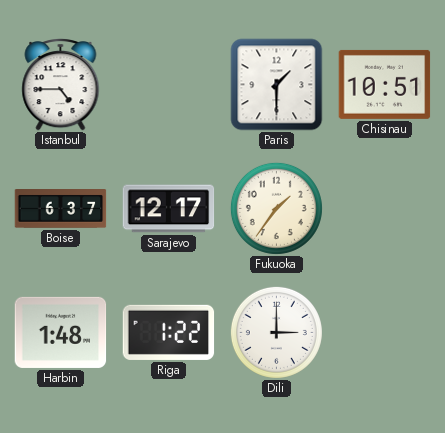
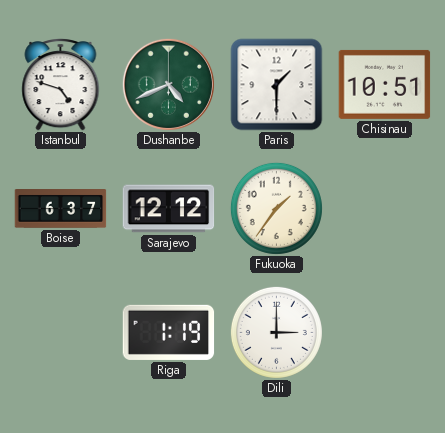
Istanbul: 4:45 -> 4:48
Dushanbe: none -> 4:41
Sarajevo: 12:17 -> 12:12
Harbin: 1:48 -> none
Riga: 1:22 -> 1:19
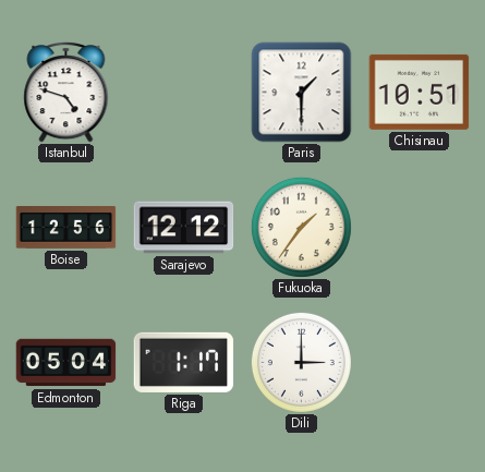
Dushanbe: 4:41 -> none
Boise: 6:37 -> 12:56
Edmonton: none -> 05:04
Riga: 1:19 -> 1:17
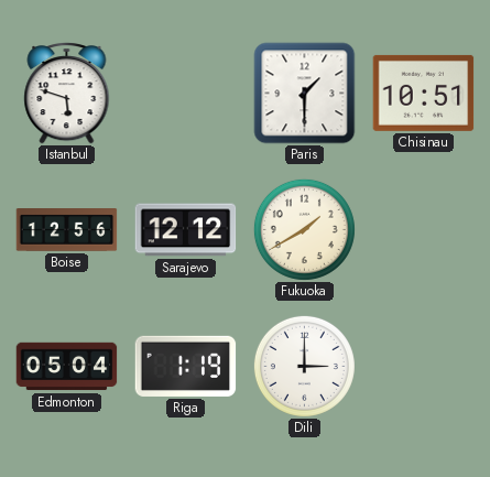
Istanbul: 4:48 -> 5:48
Fukuoka: 1:36 -> 1:40
Riga: 1:17 -> 1:19
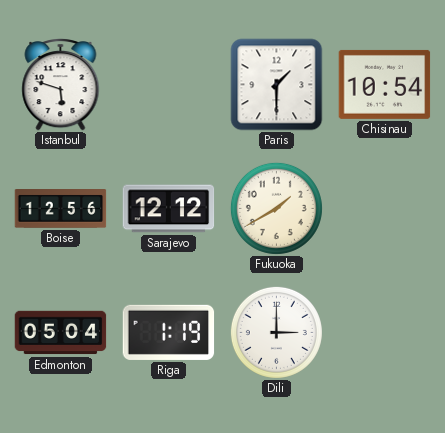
Chisinau: 10:51 -> 10:54
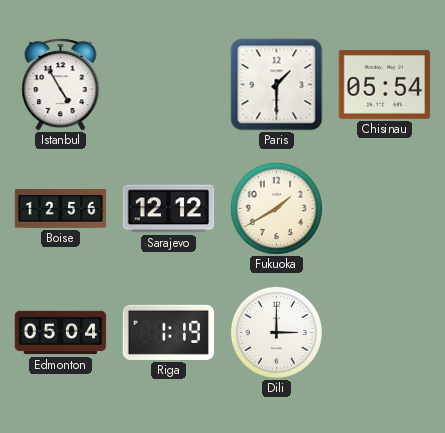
Istanbul: 5:48 -> 4:55
Chisinau: 10:54 -> 05:54
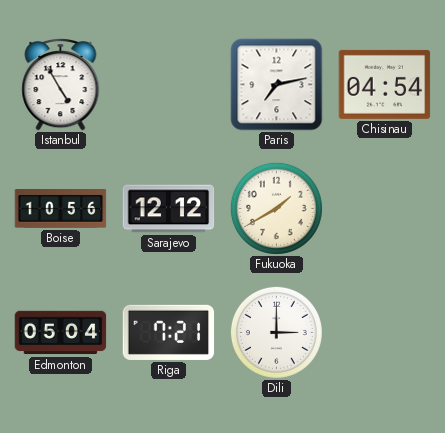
Paris: 1:30 -> 7:13
Chisinau: 05:54 -> 04:54
Boise: 12:56 -> 10:56
Riga: 1:19 -> 7:21
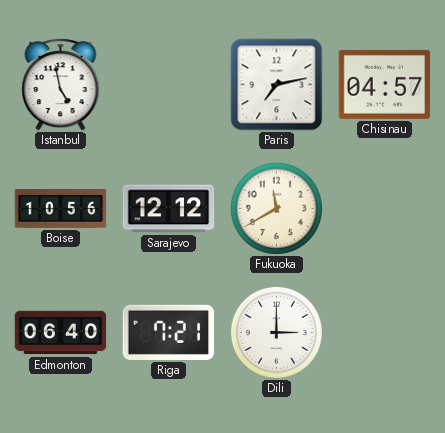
Istanbul: 4:55 -> 4:58
Chisinau: 04:54 -> 04:57
Fukuoka: 1:40 -> 11:40
Edmonton: 05:04 -> 06:40
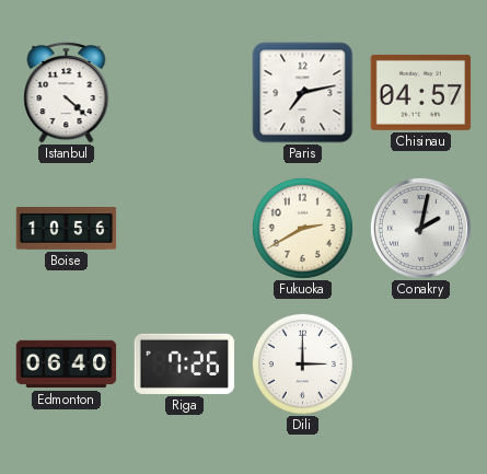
Istanbul: 4:58 -> 4:22
Sarajevo: 12:12 -> none
Fukuoka: 11:40 -> 2:40
Conakry: none -> 2:02
Riga: 7:21 -> 7:26
